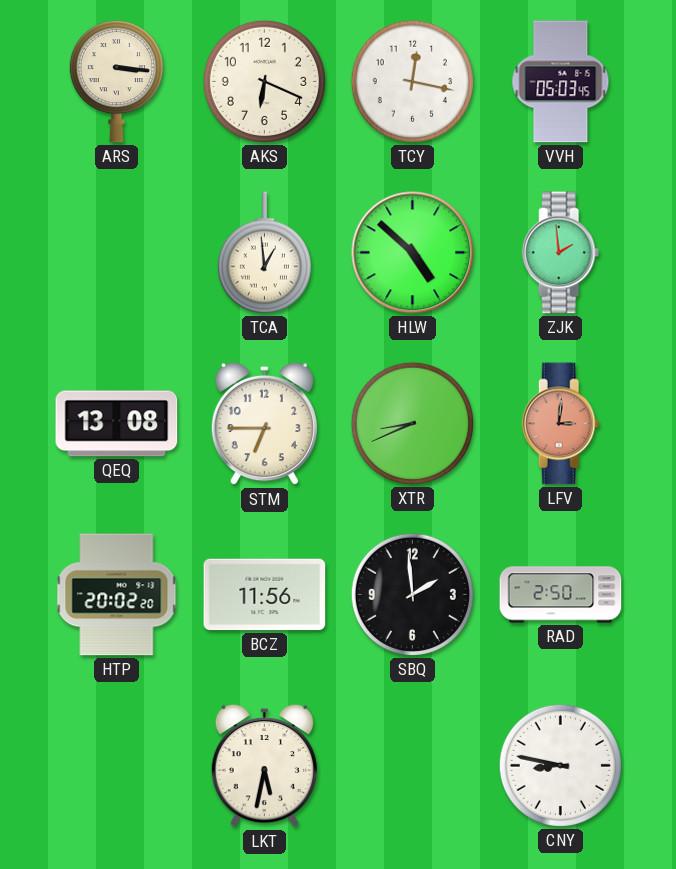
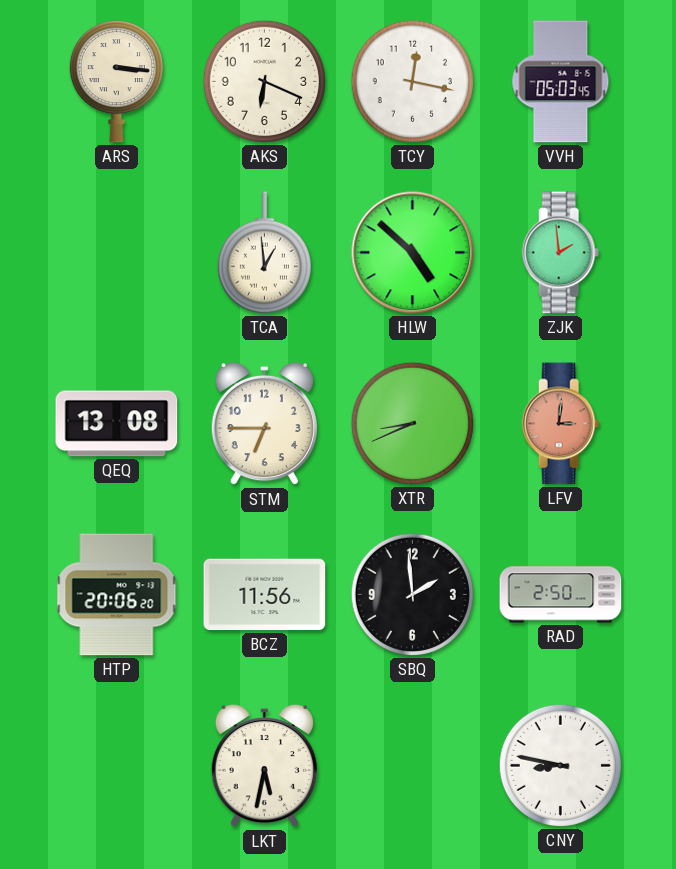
HTP: 20:02 -> 20:06
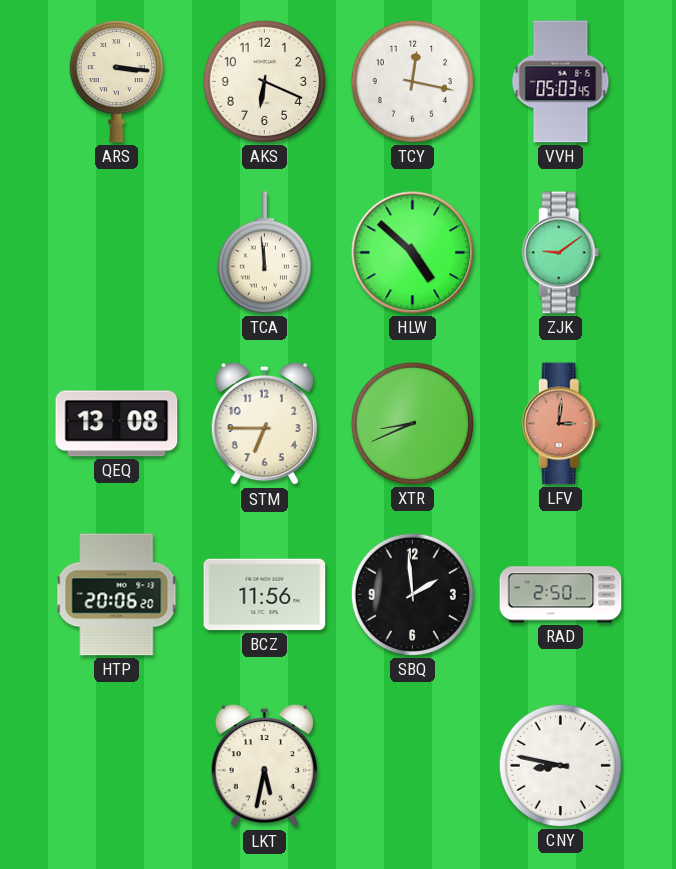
TCA: 12:59 -> 11:59
ZJK: 1:59 -> 9:09
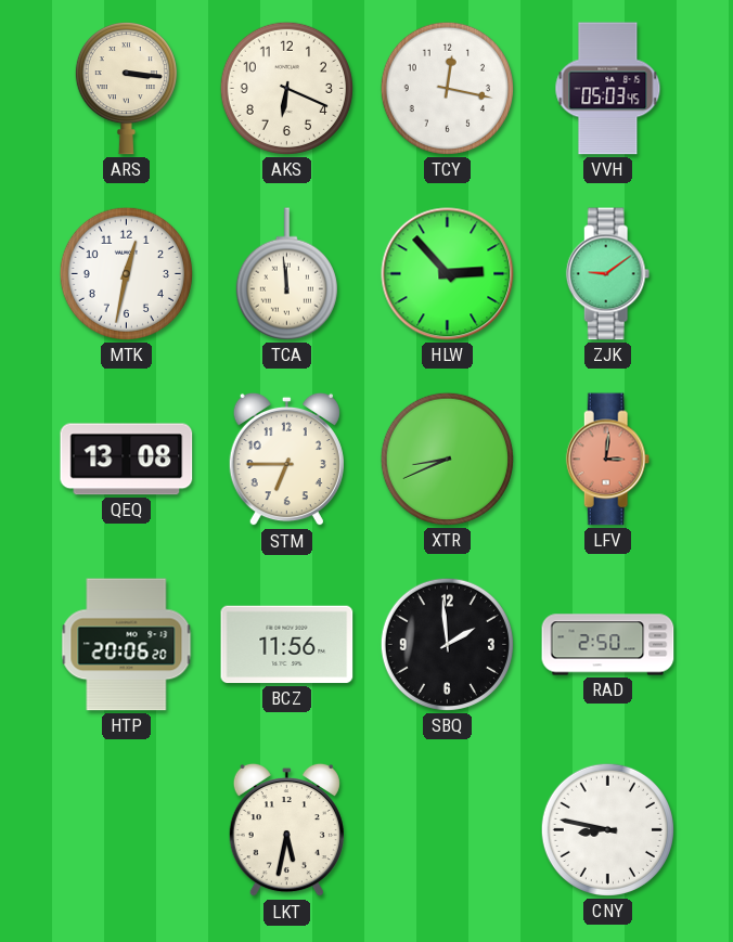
MTK: none -> 12:32
HLW: 4:52 -> 2:53
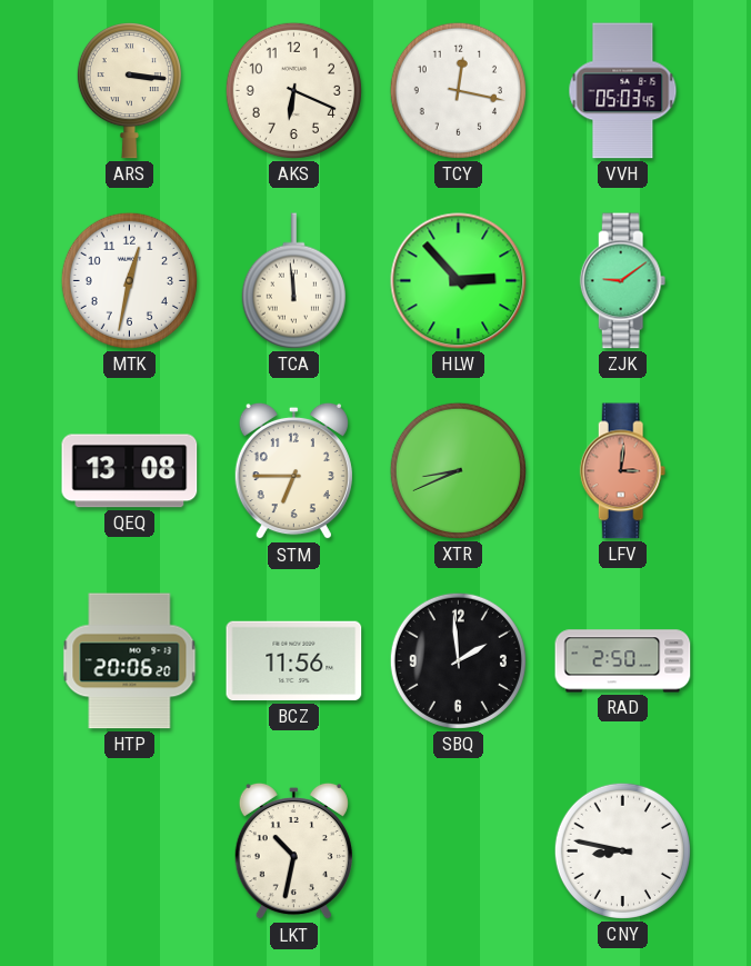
LKT: 5:32 -> 10:32
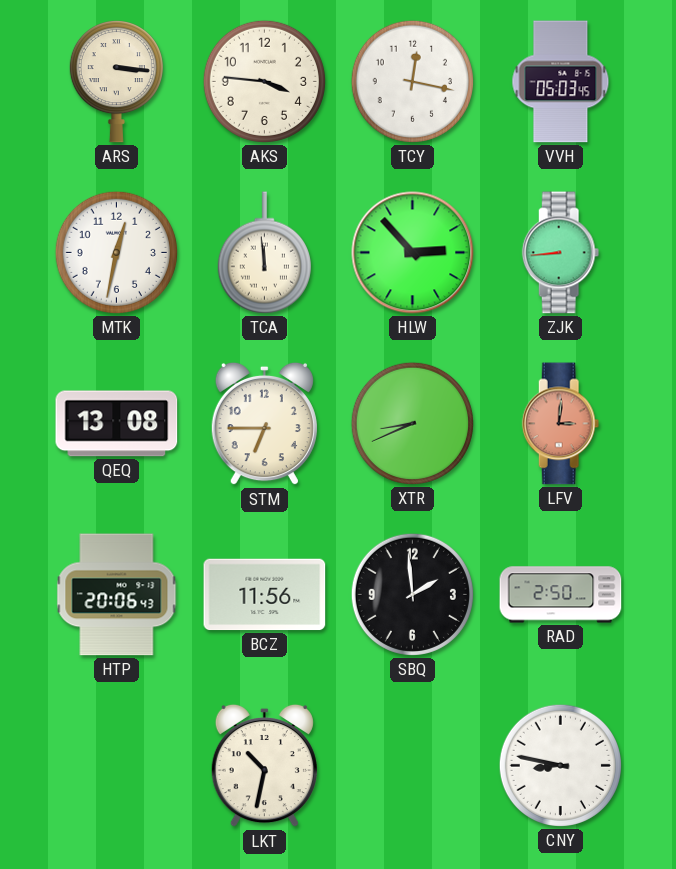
AKS: 6:19 -> 3:46
ZJK: 9:09 -> 8:44
HTP: 20:06:20 -> 20:06:43
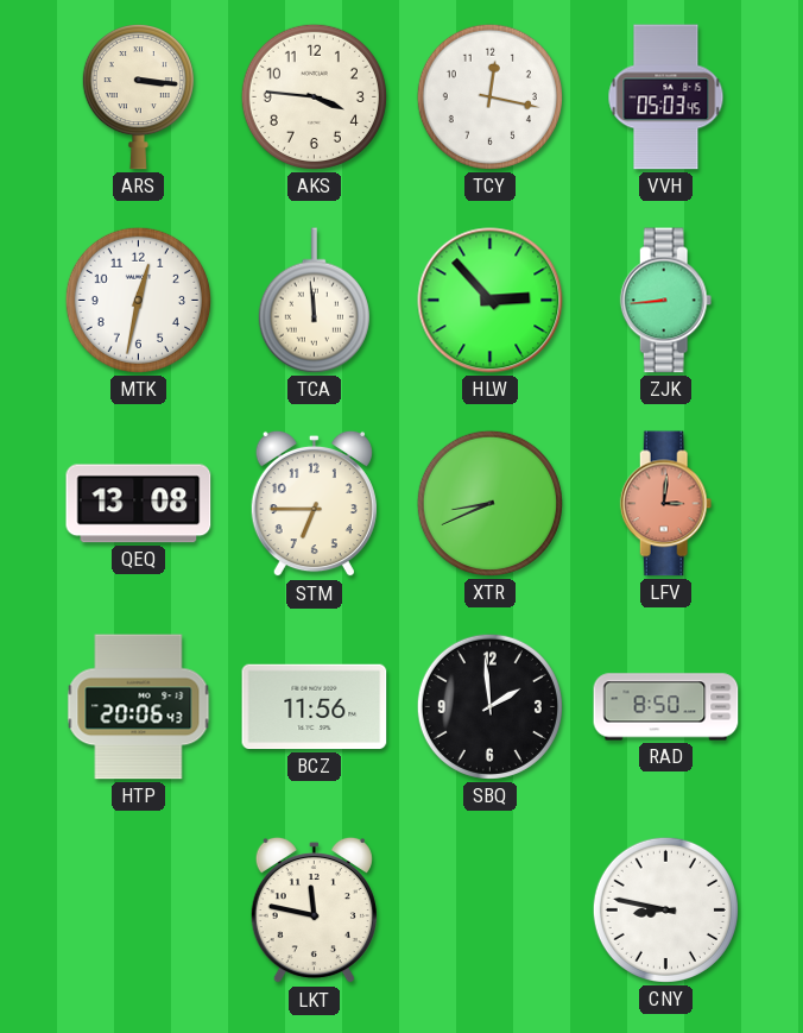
RAD: 2:50 -> 8:50
LKT: 10:32 -> 11:47
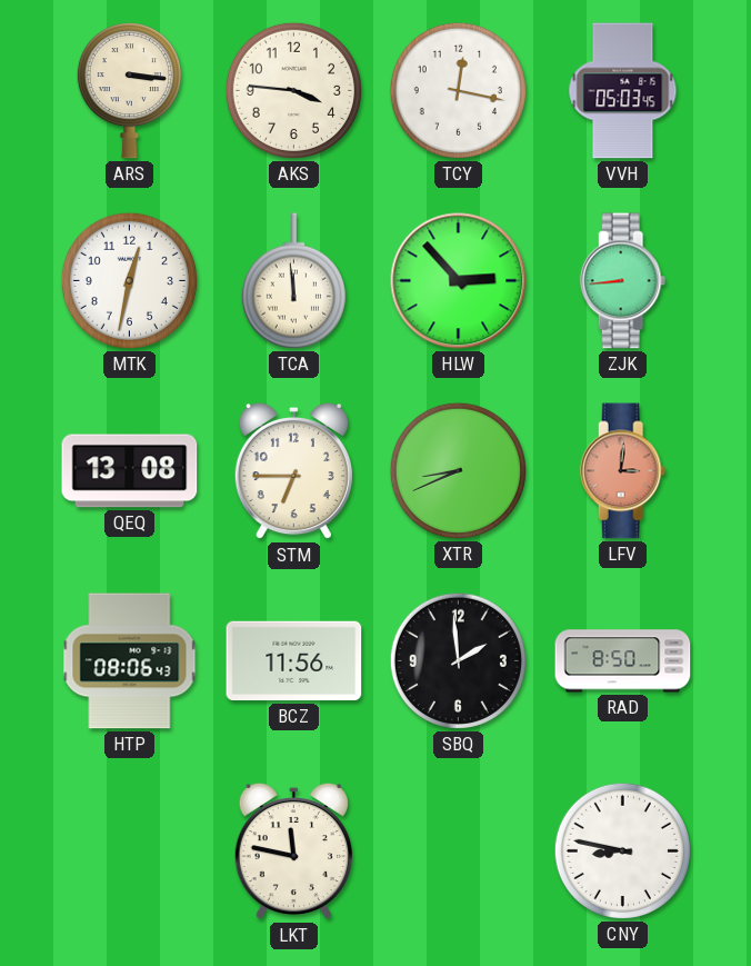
HTP: 20:06 -> 08:06
